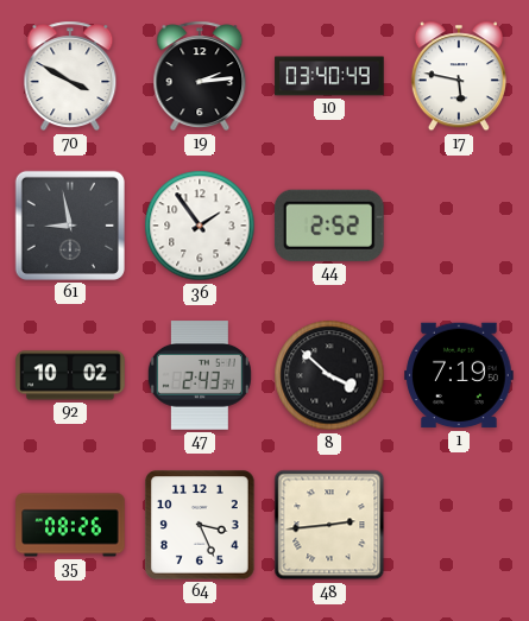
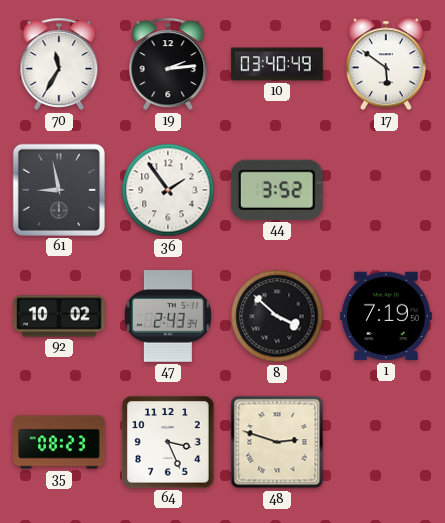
70: 3:50 -> 11:35
17: 5:47 -> 5:51
44: 2:52 -> 3:52
35: 08:26 -> 08:23
48: 2:44 -> 2:48
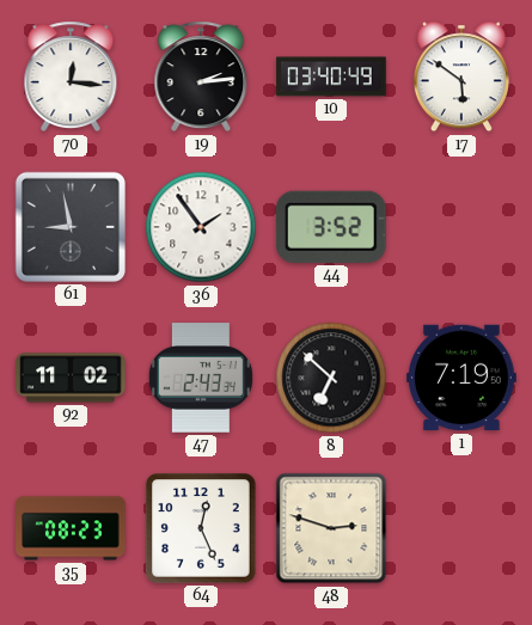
70: 11:35 -> 12:16
92: 10:02 -> 11:02
8: 3:52 -> 6:52
64: 3:26 -> 12:26
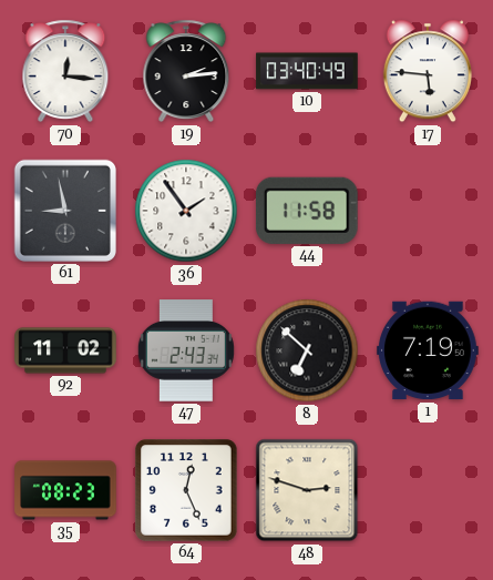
17: 5:51 -> 5:46
44: 3:52 -> 11:58
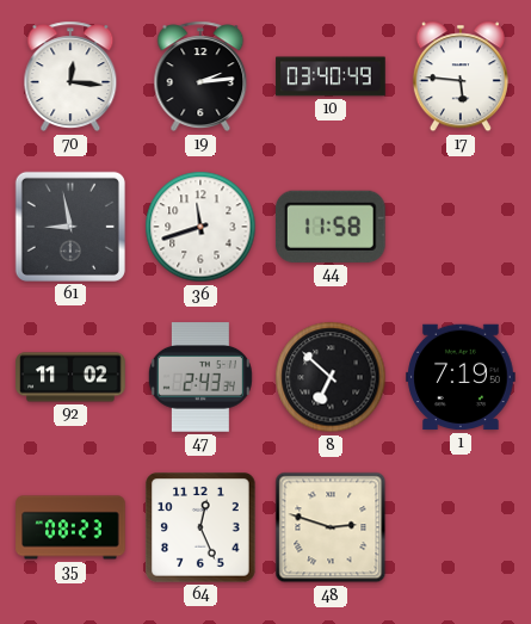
36: 1:54 -> 11:42
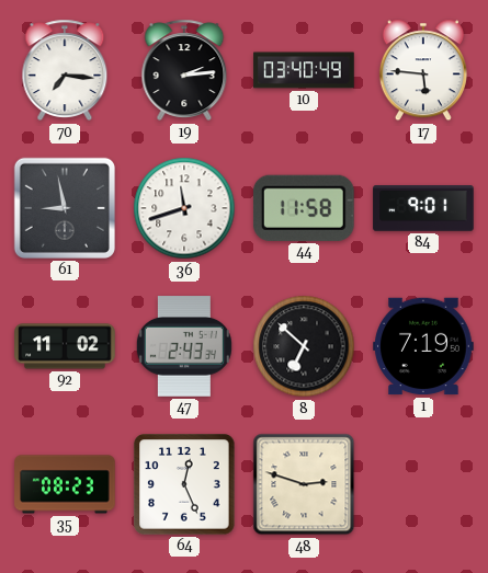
70: 12:16 -> 7:16
84: none -> 9:01
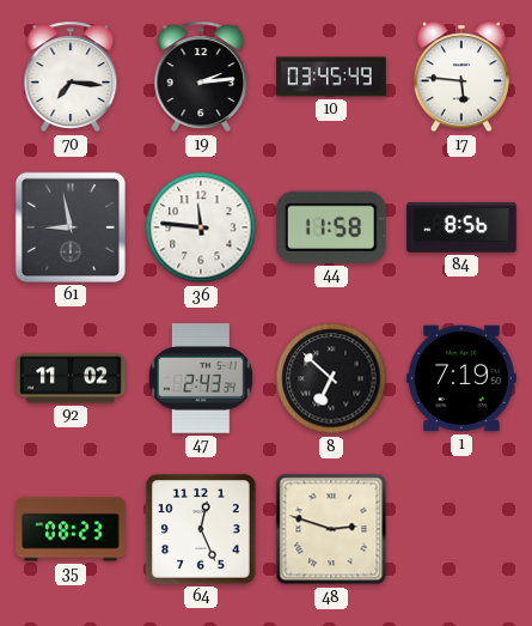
10: 03:40 -> 03:45
36: 11:42 -> 11:46
84: 9:01 -> 8:56
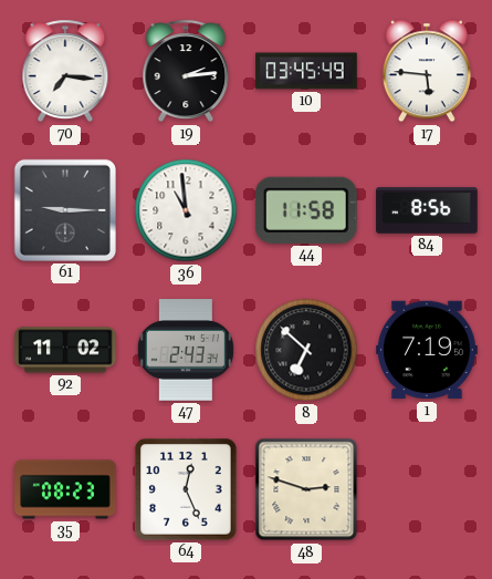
61: 8:58 -> 9:15
36: 11:46 -> 10:59
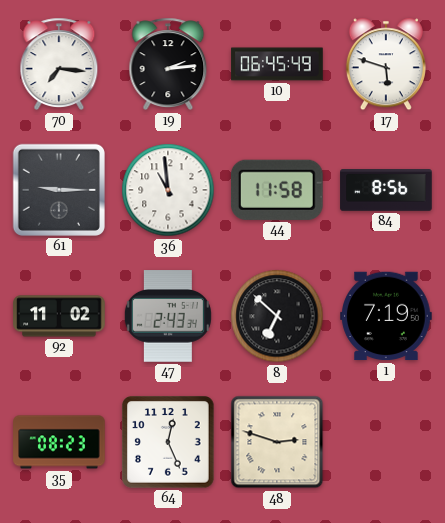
10: 03:45 -> 06:45
17: 5:46 -> 5:48
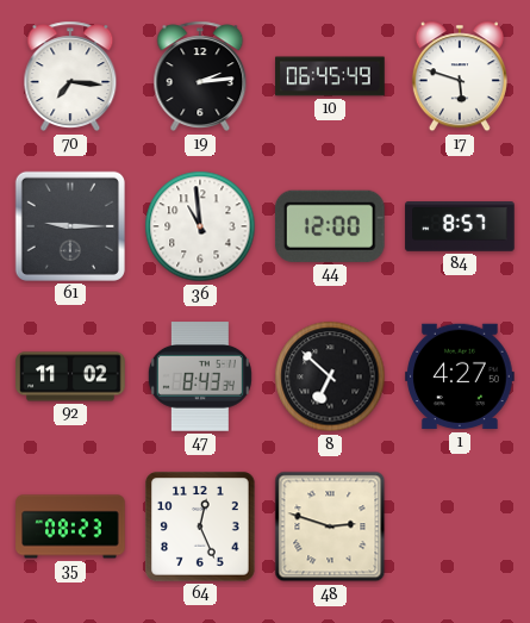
44: 11:58 -> 12:00
84: 8:56 -> 8:57
47: 2:43 -> 8:43
1: 7:19 -> 4:27
